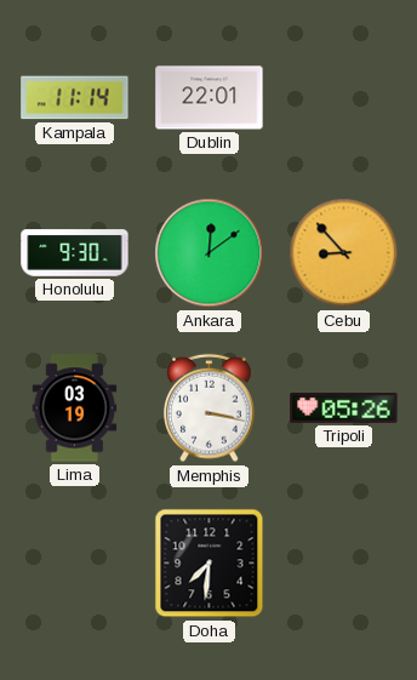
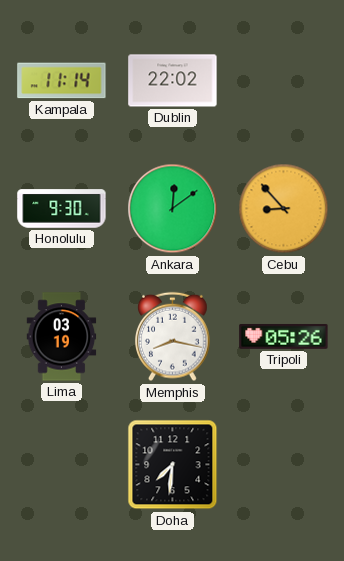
Dublin: 22:01 -> 22:02
Memphis: 3:17 -> 8:17
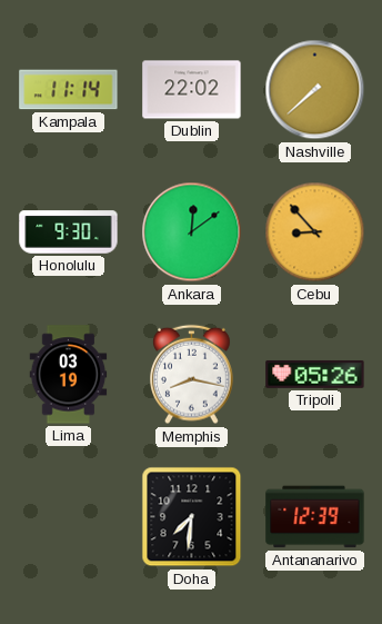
Nashville: none -> 7:38
Antananarivo: none -> 12:39
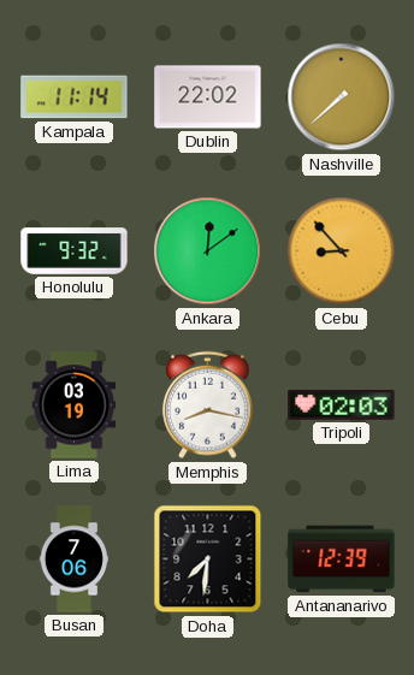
Honolulu: 9:30 -> 9:32
Tripoli: 05:26 -> 02:03
Busan: none -> 7:06
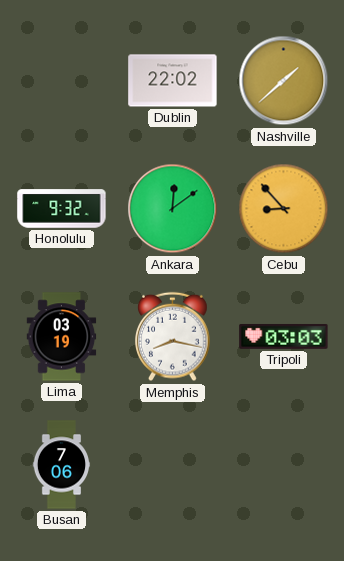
Kampala: 11:14 -> none
Nashville: 7:38 -> 1:38
Tripoli: 02:03 -> 03:03
Doha: 7:31 -> none
Antananarivo: 12:39 -> none
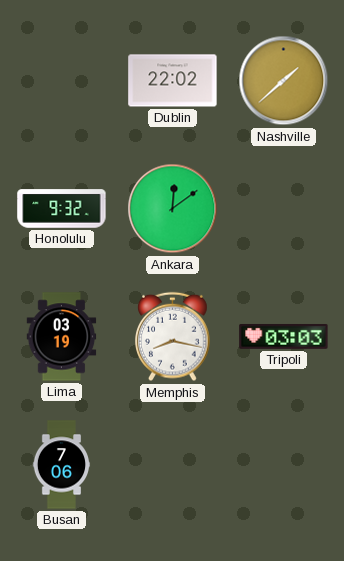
Cebu: 8:53 -> none
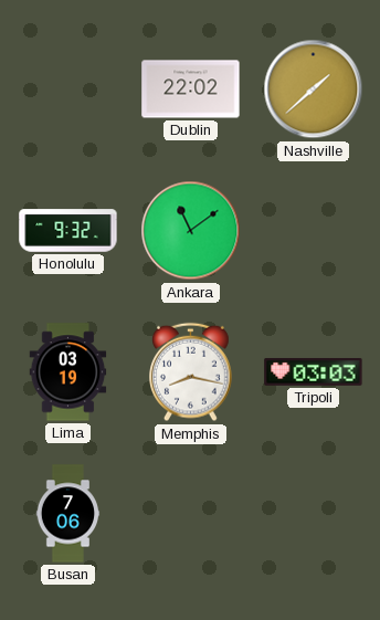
Ankara: 12:09 -> 11:09
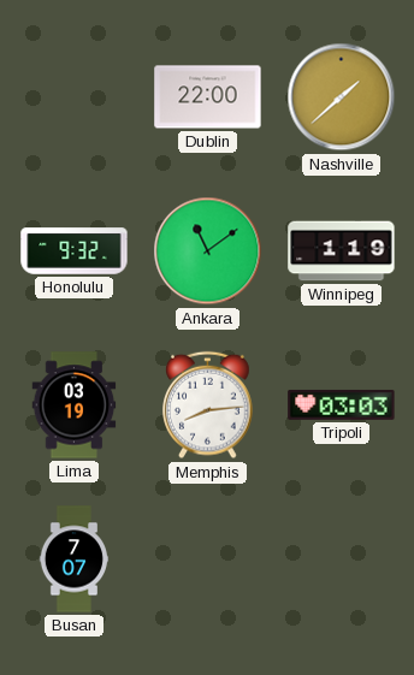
Dublin: 22:02 -> 22:00
Winnipeg: none -> 1:19
Memphis: 8:17 -> 8:14
Busan: 7:06 -> 7:07
